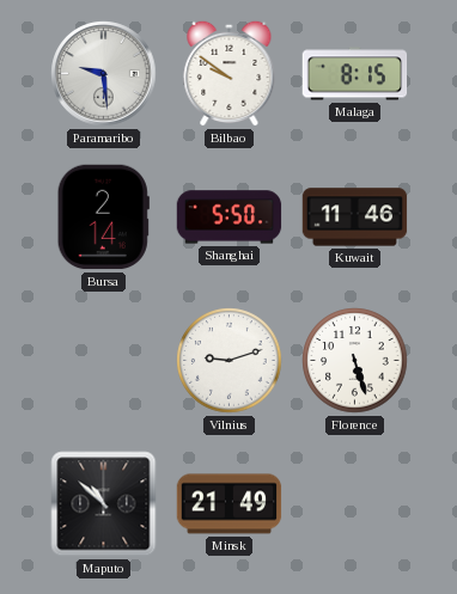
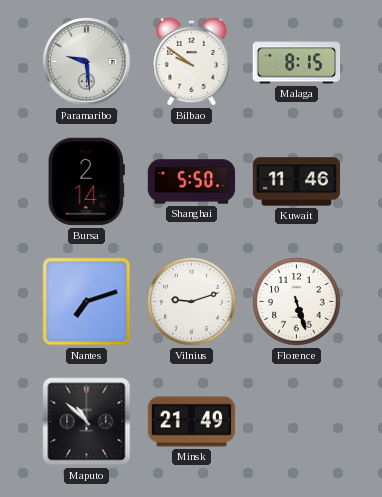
Nantes: none -> 7:12
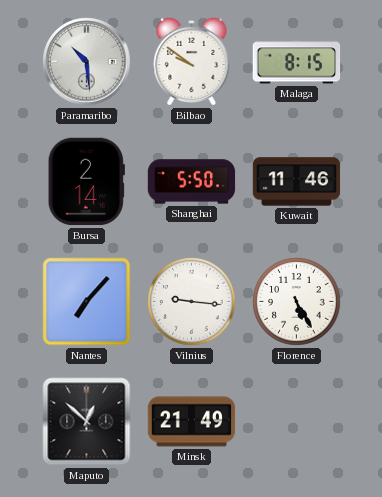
Paramaribo: 9:29 -> 10:29
Nantes: 7:12 -> 7:07
Vilnius: 9:12 -> 9:16
Florence: 5:27 -> 5:25
Maputo: 10:52 -> 12:52
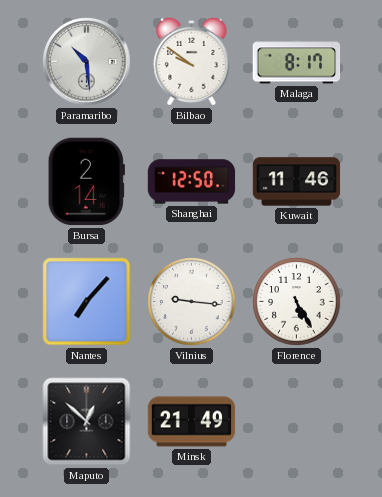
Malaga: 8:15 -> 8:17
Shanghai: 5:50 -> 12:50
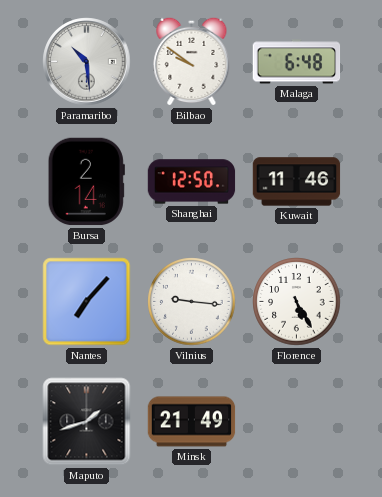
Malaga: 8:17 -> 6:48
Maputo: 12:52 -> 1:42
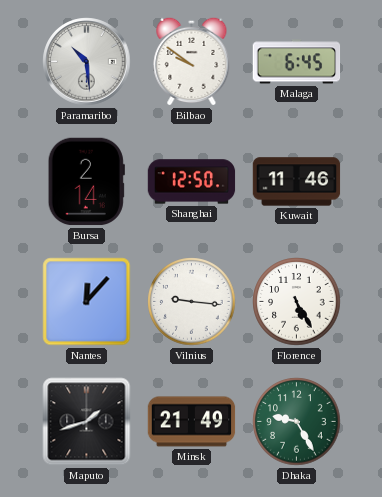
Malaga: 6:48 -> 6:45
Nantes: 7:07 -> 12:07
Dhaka: none -> 9:25
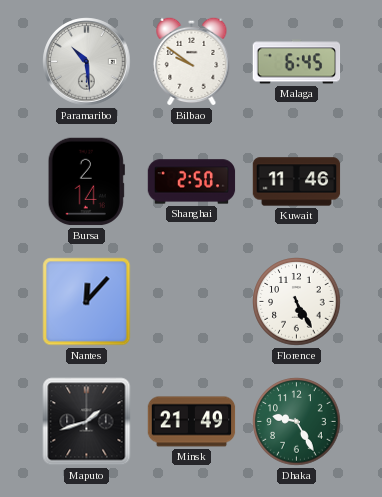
Shanghai: 12:50 -> 2:50
Vilnius: 9:16 -> none
